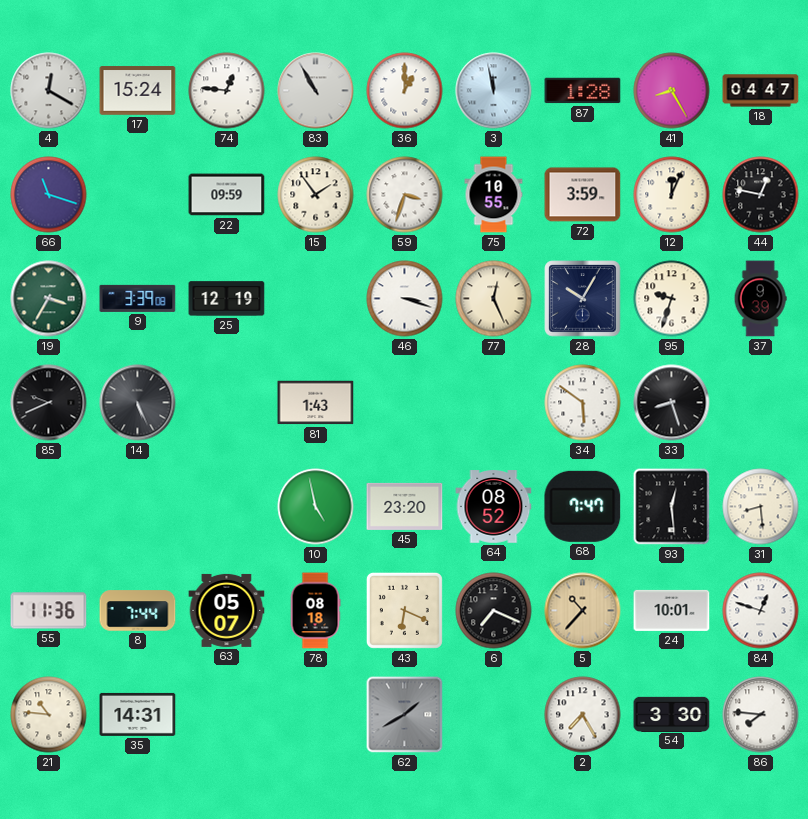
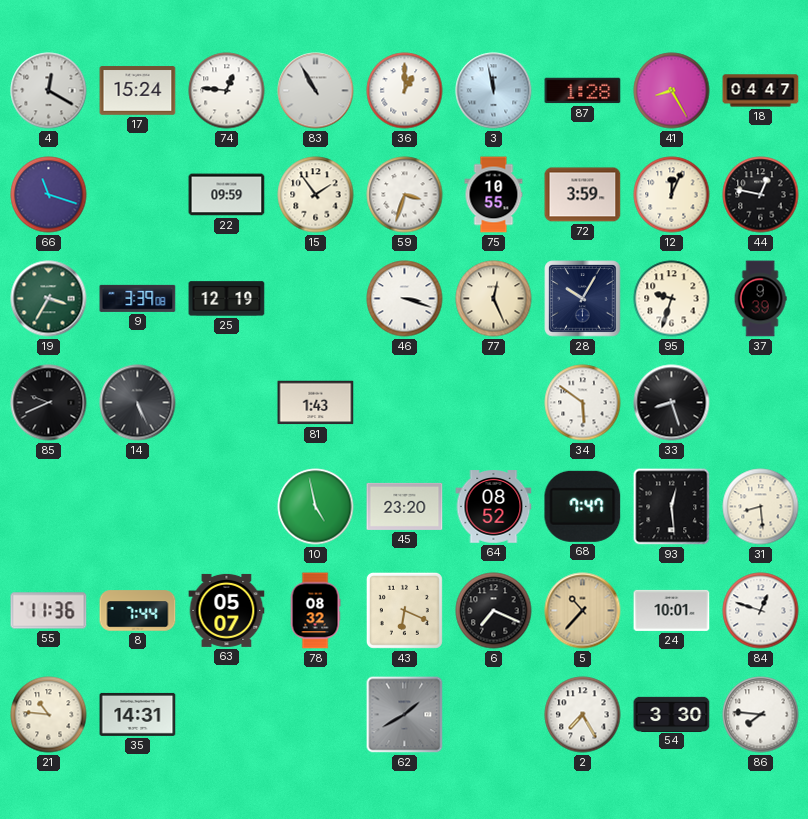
78: 08:18 -> 08:32
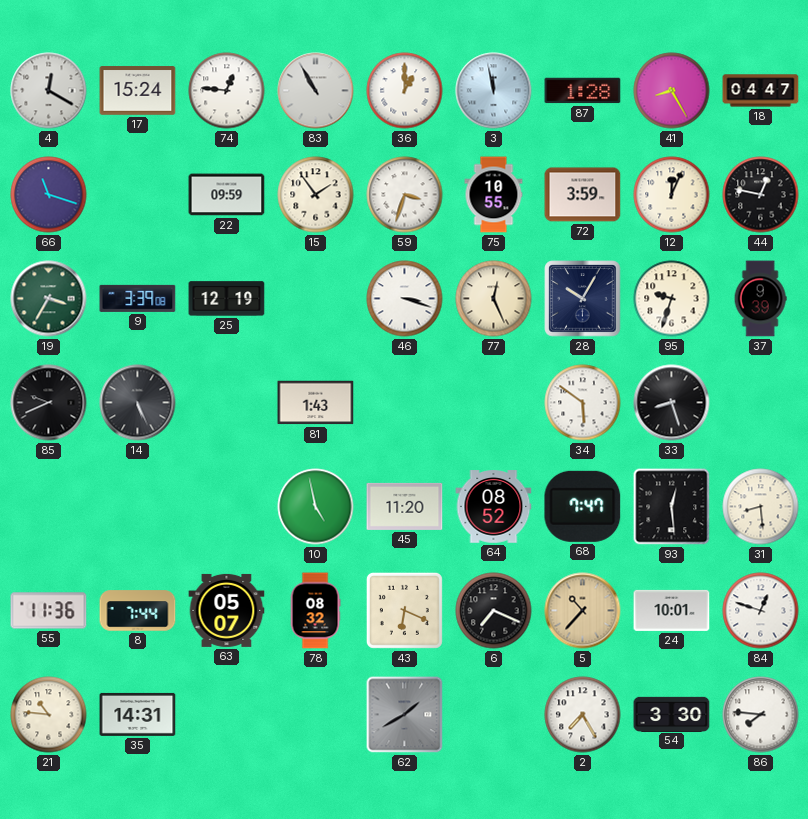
45: 23:20 -> 11:20
